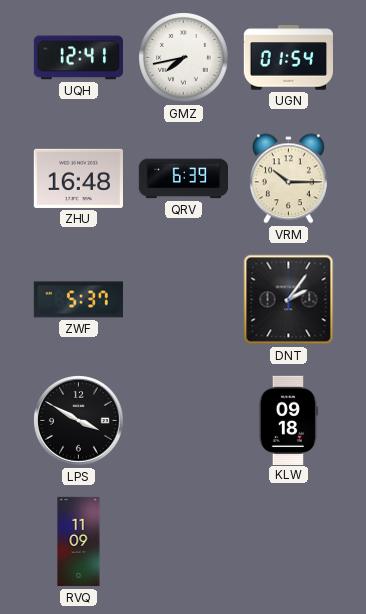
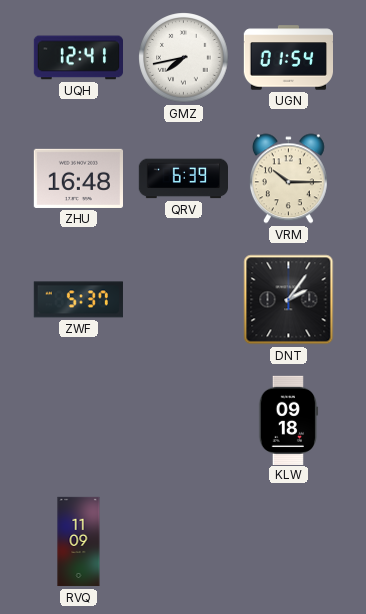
LPS: 3:50 -> none
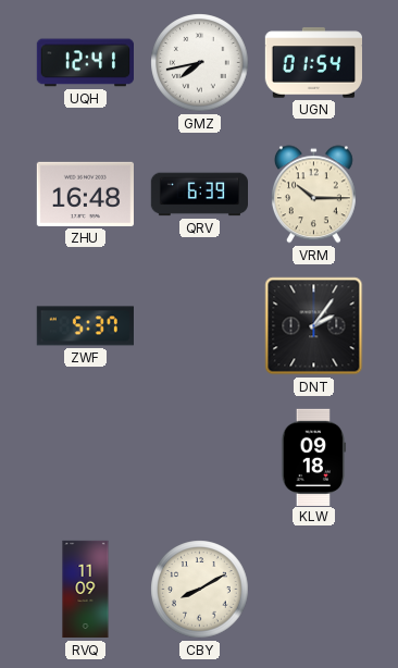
CBY: none -> 8:10
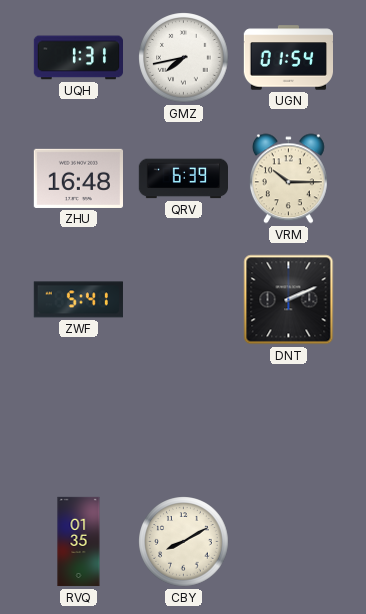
UQH: 12:41 -> 1:31
ZWF: 5:37 -> 5:41
DNT: 2:06 -> 2:11
KLW: 09:18 -> none
RVQ: 11:09 -> 01:35
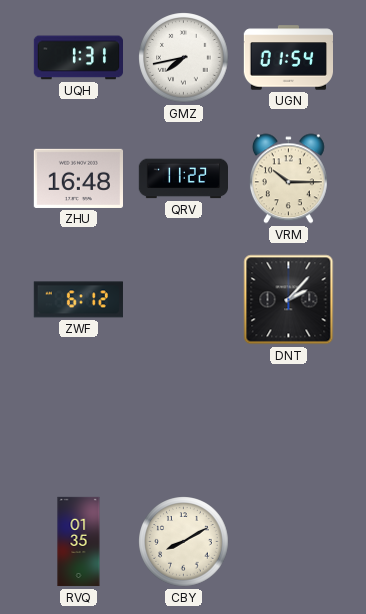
QRV: 6:39 -> 11:22
ZWF: 5:41 -> 6:12
DNT: 2:11 -> 2:07
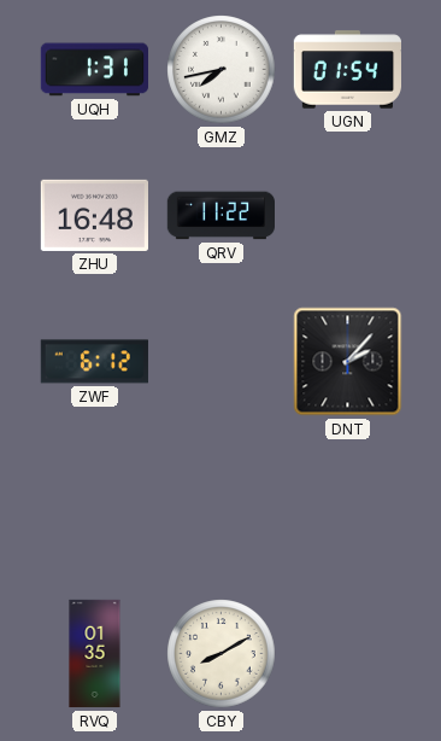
VRM: 10:15 -> none
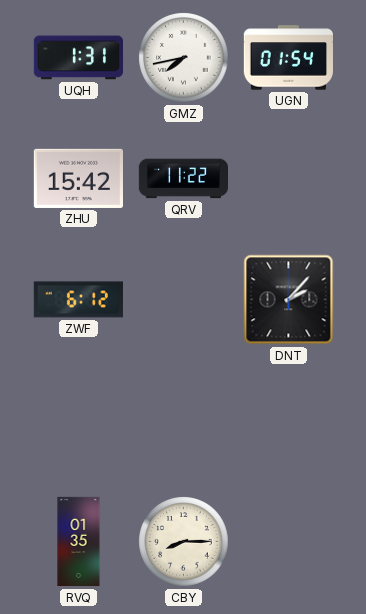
ZHU: 16:48 -> 15:42
CBY: 8:10 -> 8:15
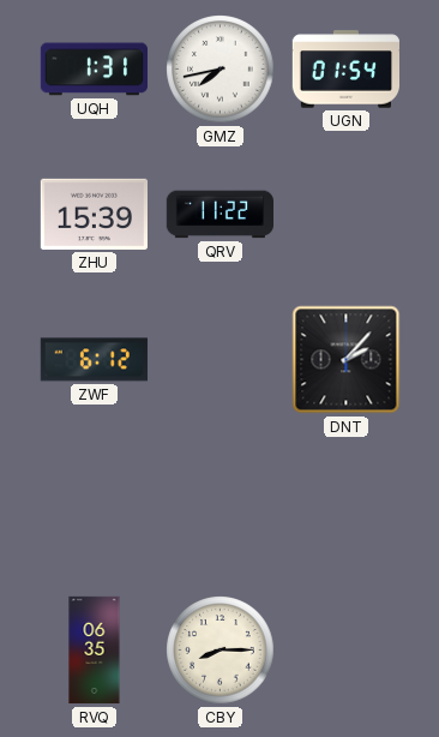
ZHU: 15:42 -> 15:39
RVQ: 01:35 -> 06:35
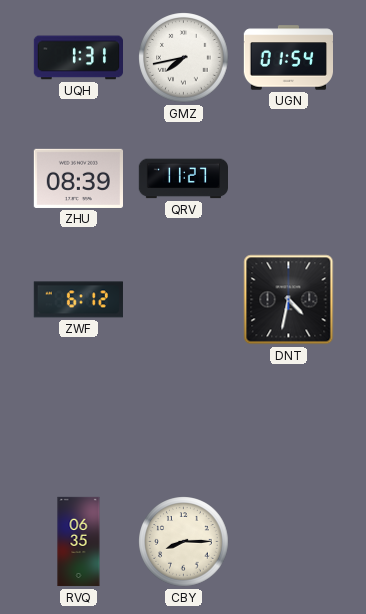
ZHU: 15:39 -> 08:39
QRV: 11:22 -> 11:27
DNT: 2:07 -> 4:32
